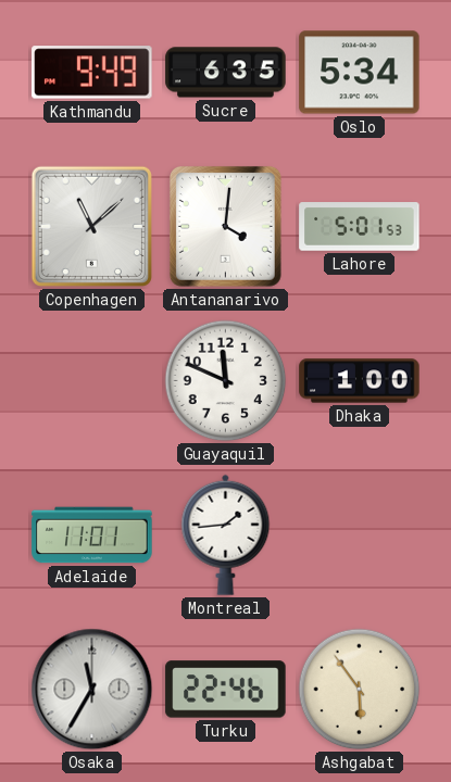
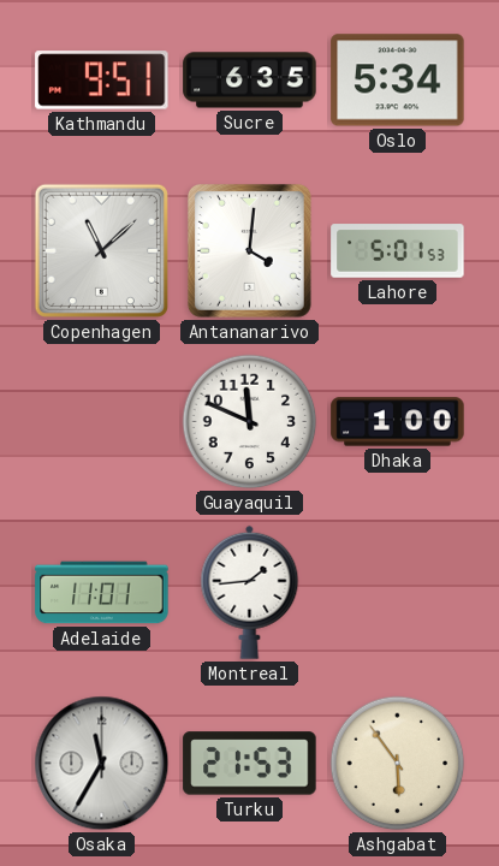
Kathmandu: 9:49 -> 9:51
Turku: 22:46 -> 21:53
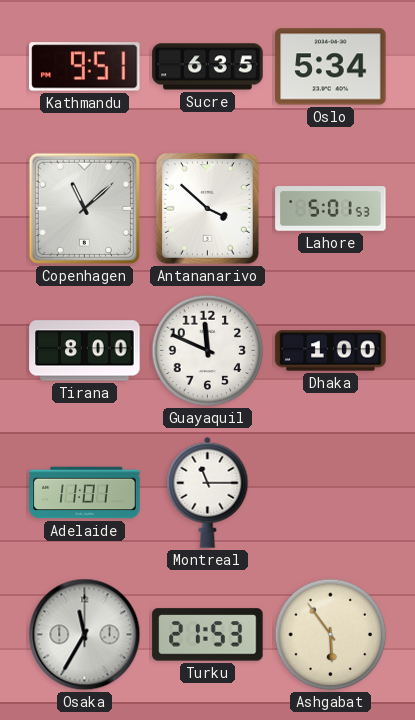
Antananarivo: 4:01 -> 3:52
Tirana: none -> 8:00
Montreal: 1:44 -> 11:15
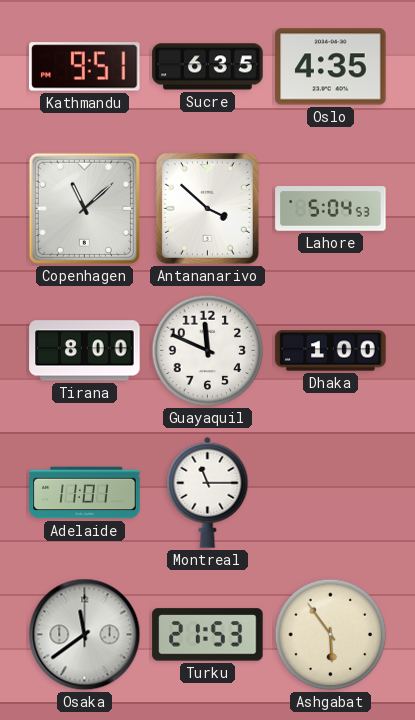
Oslo: 5:34 -> 4:35
Lahore: 5:01 -> 5:04
Osaka: 11:35 -> 11:39
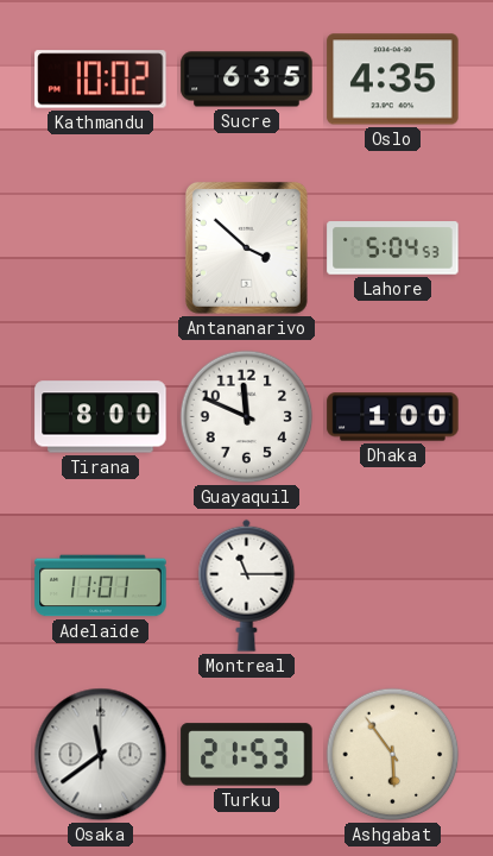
Kathmandu: 9:51 -> 10:02
Copenhagen: 11:08 -> none
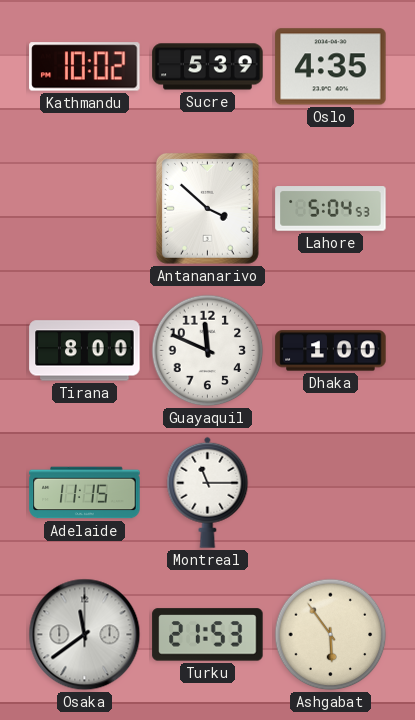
Sucre: 6:35 -> 5:39
Adelaide: 11:01 -> 11:15
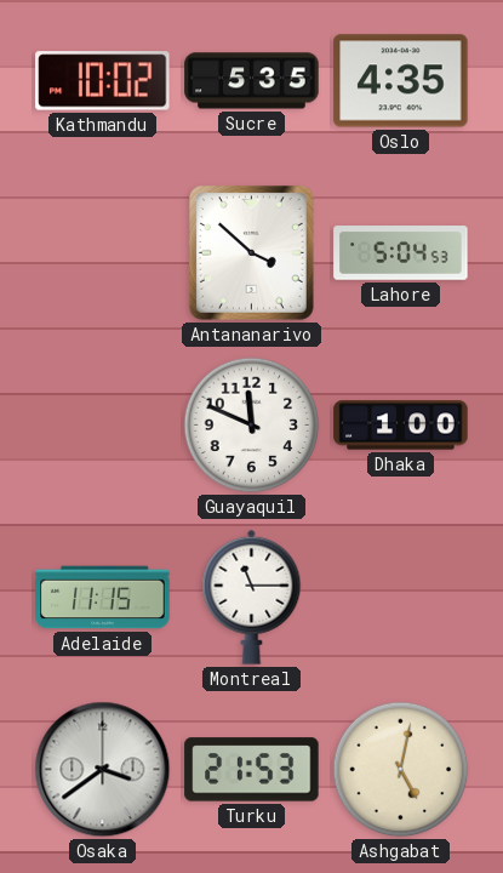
Sucre: 5:39 -> 5:35
Tirana: 8:00 -> none
Osaka: 11:39 -> 3:39
Ashgabat: 5:54 -> 5:02
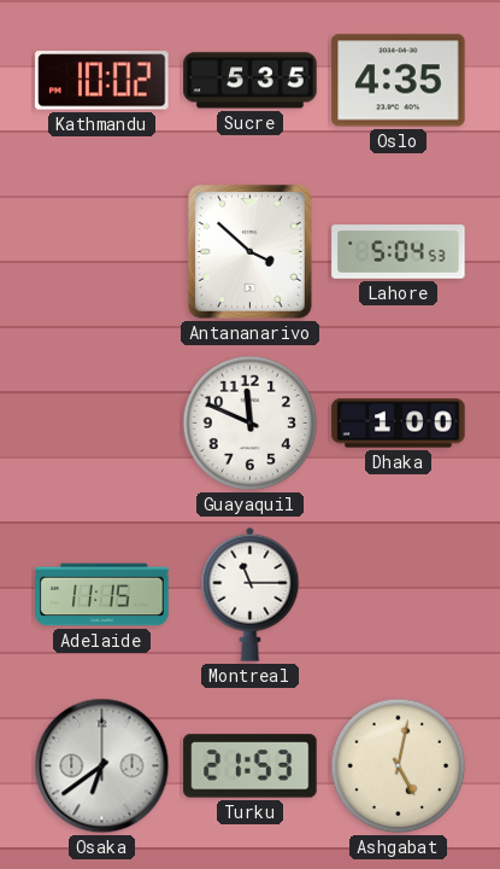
Osaka: 3:39 -> 6:39
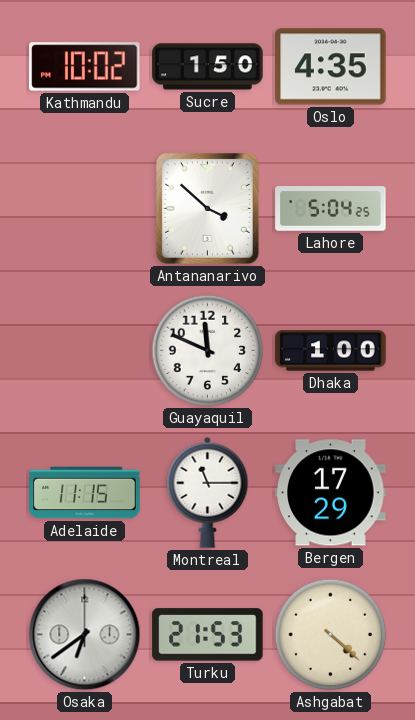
Sucre: 5:35 -> 1:50
Lahore: 5:04:53 -> 5:04:25
Bergen: none -> 17:29
Ashgabat: 5:02 -> 4:22
